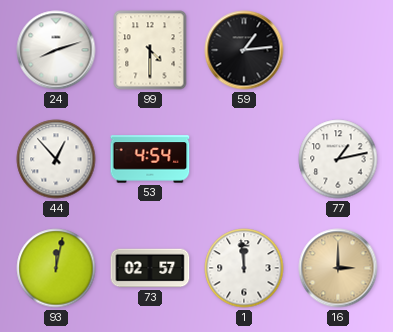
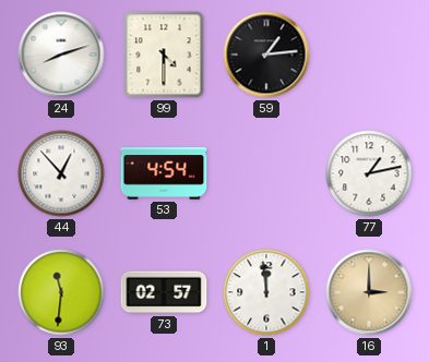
93: 12:02 -> 11:31
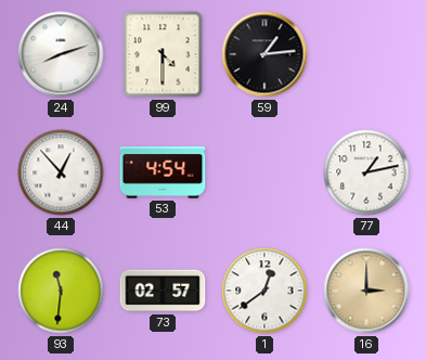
1: 11:59 -> 12:39
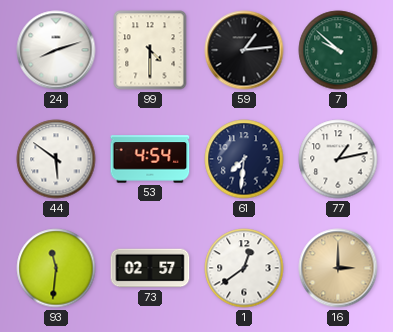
7: none -> 9:52
44: 12:53 -> 5:51
61: none -> 7:31
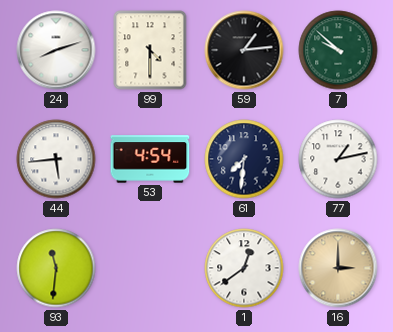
44: 5:51 -> 5:44
73: 02:57 -> none
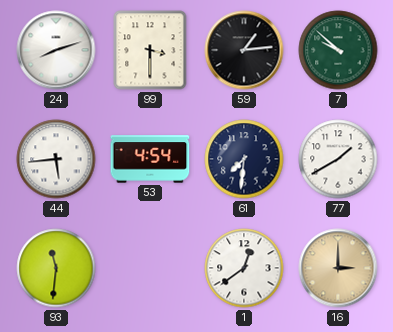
99: 4:30 -> 3:30
77: 1:13 -> 1:40
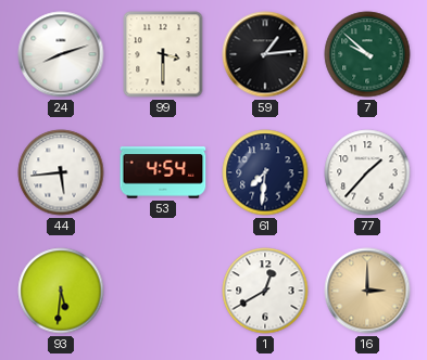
77: 1:40 -> 1:37
93: 11:31 -> 5:31
1: 12:39 -> 12:40
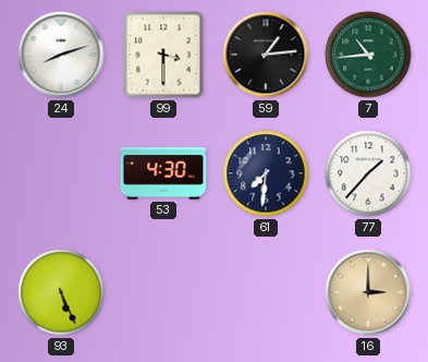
7: 9:52 -> 10:44
44: 5:44 -> none
53: 4:54 -> 4:30
93: 5:31 -> 5:26
1: 12:40 -> none
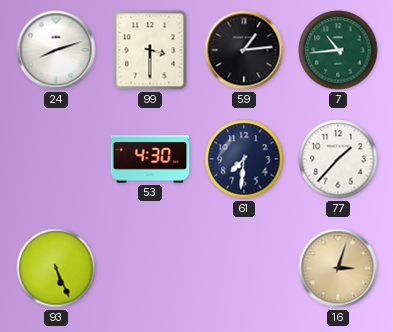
16: 3:00 -> 3:03
